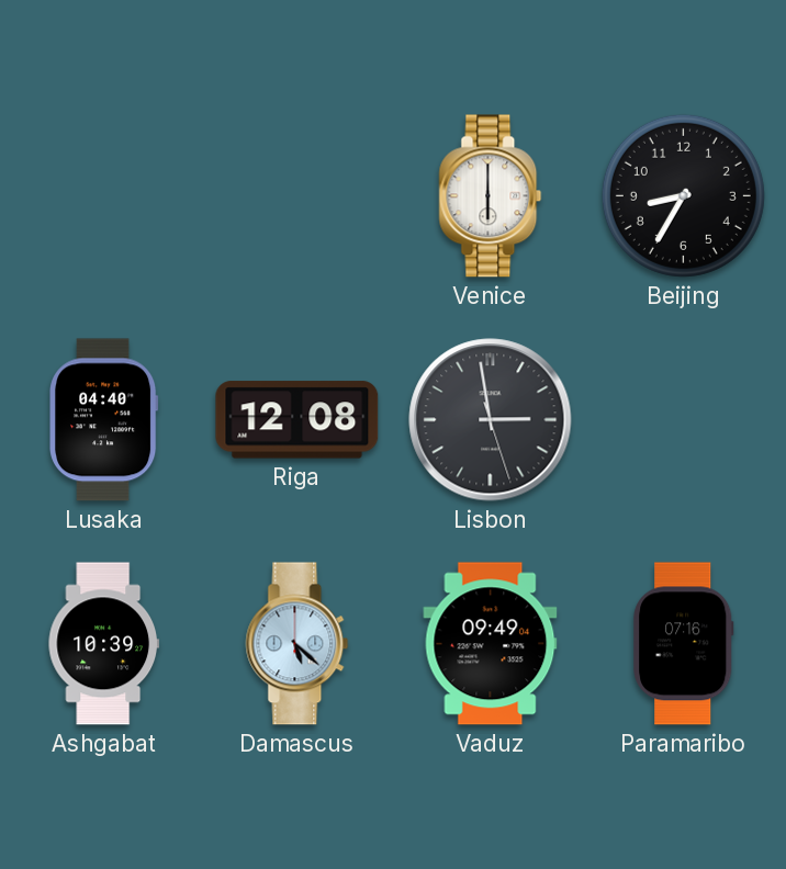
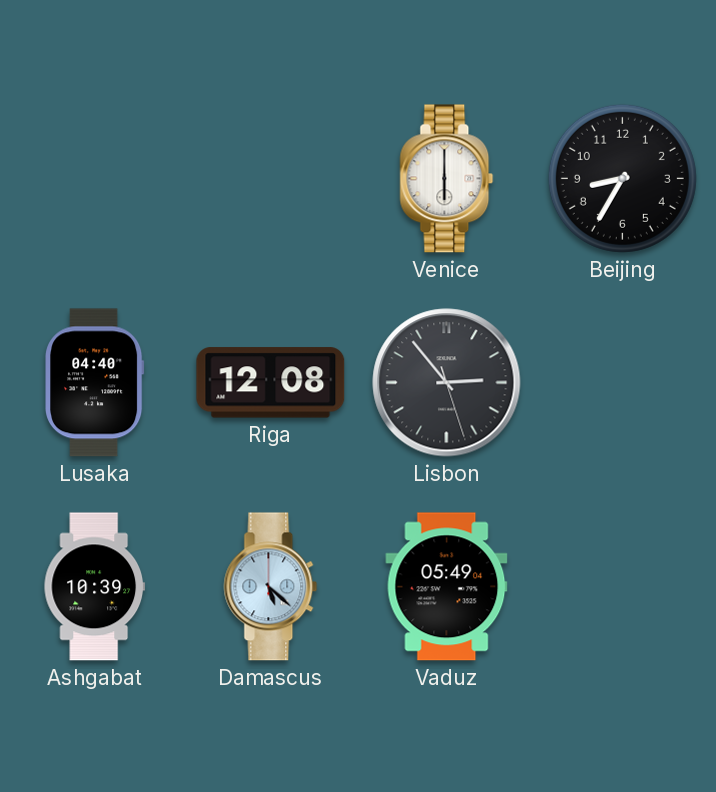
Lisbon: 2:58 -> 2:53
Vaduz: 09:49 -> 05:49
Paramaribo: 07:16 -> none
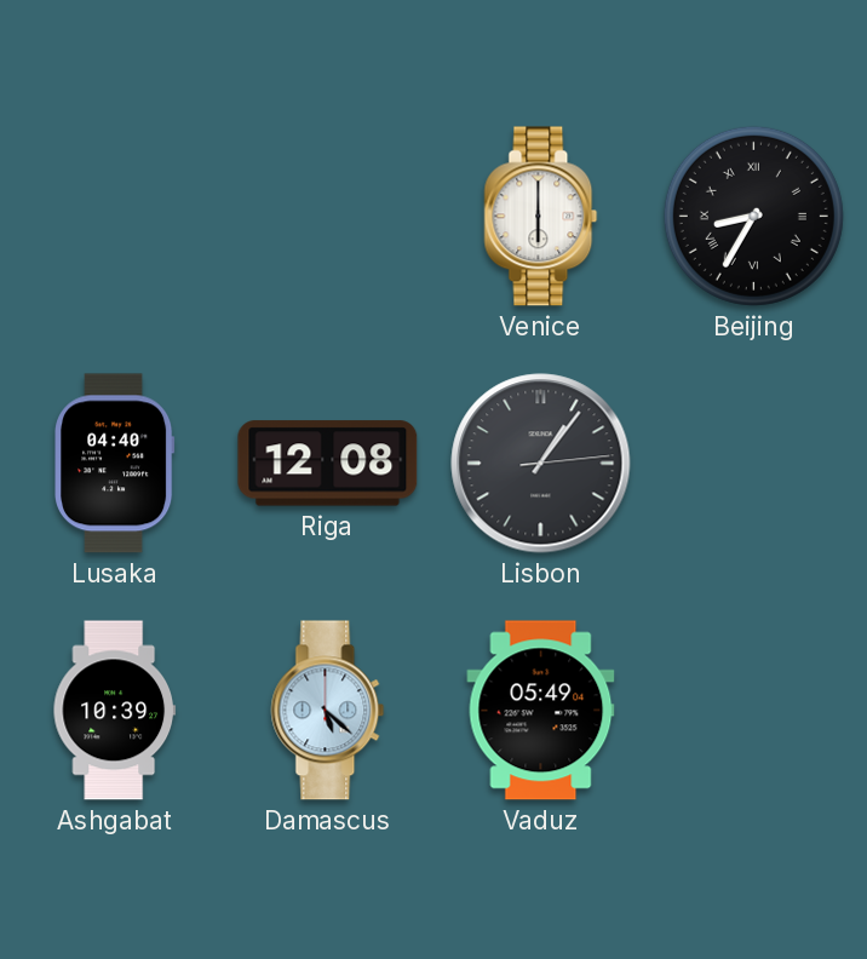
Beijing numerals: Arabic -> Roman
Lisbon: 2:53 -> 1:06
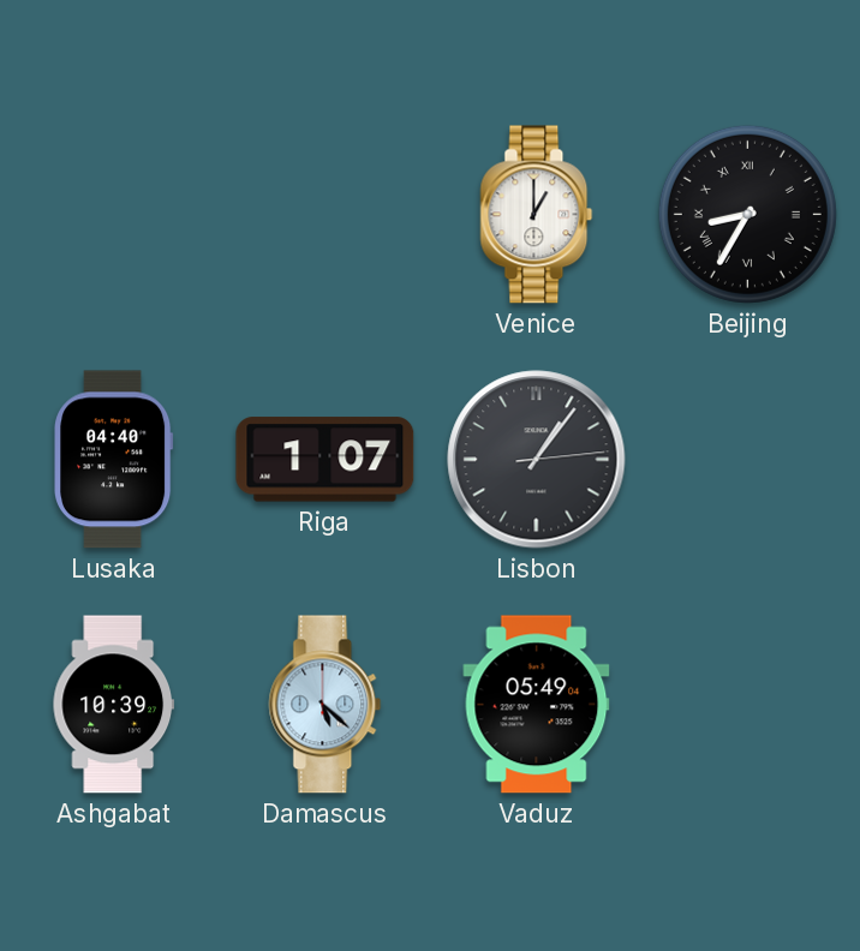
Venice: 6:00 -> 1:00
Riga: 12:08 -> 1:07
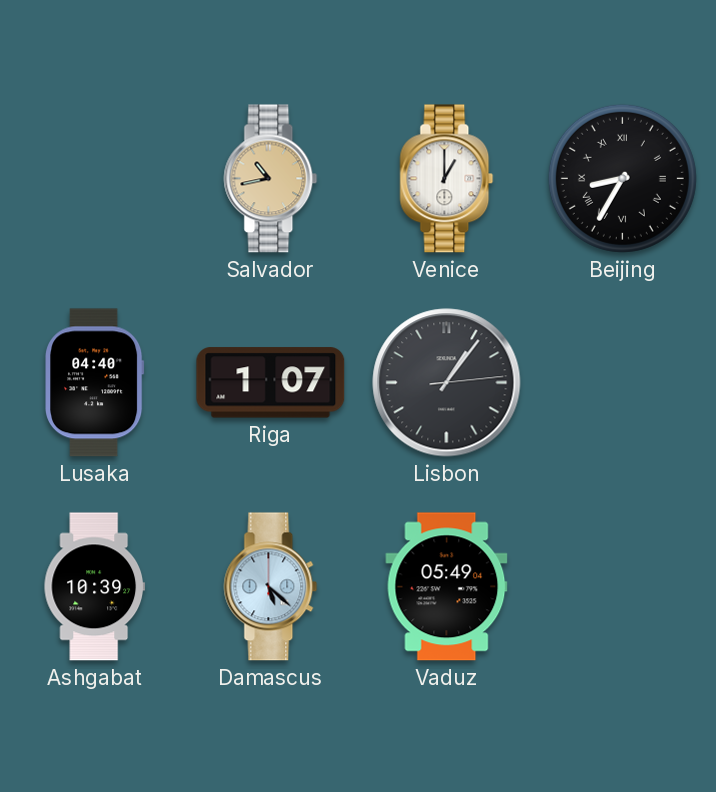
Salvador: none -> 10:43
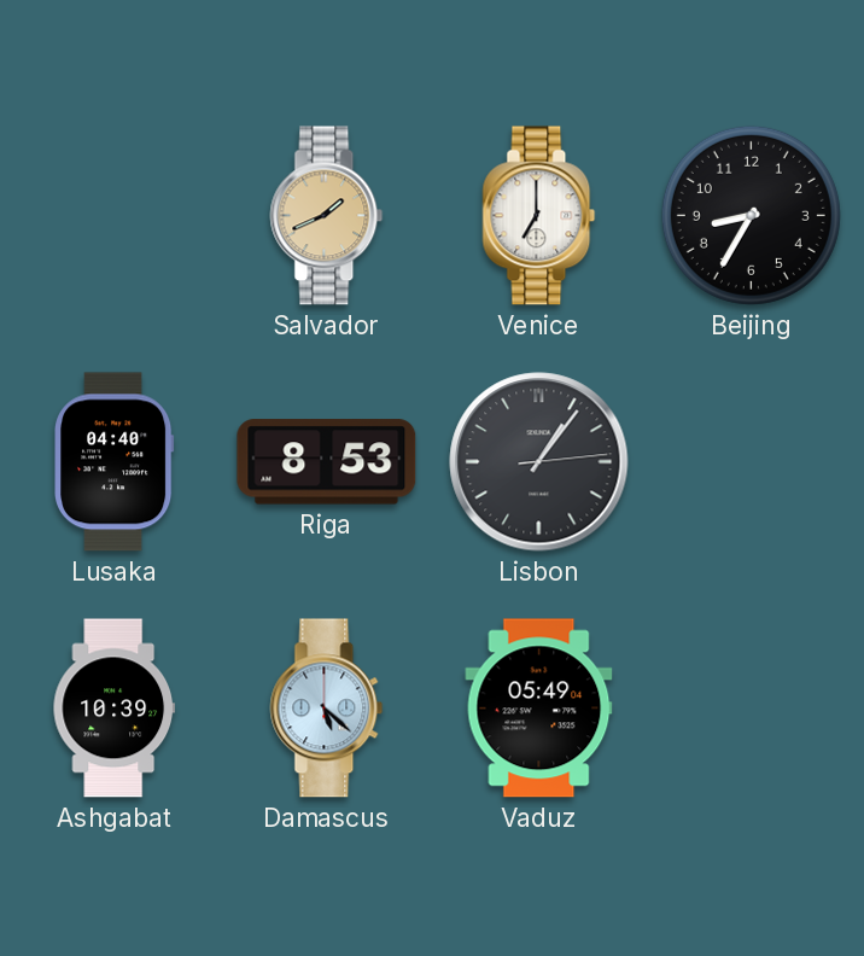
Salvador: 10:43 -> 1:41
Venice: 1:00 -> 7:00
Beijing numerals: Roman -> Arabic
Riga: 1:07 -> 8:53
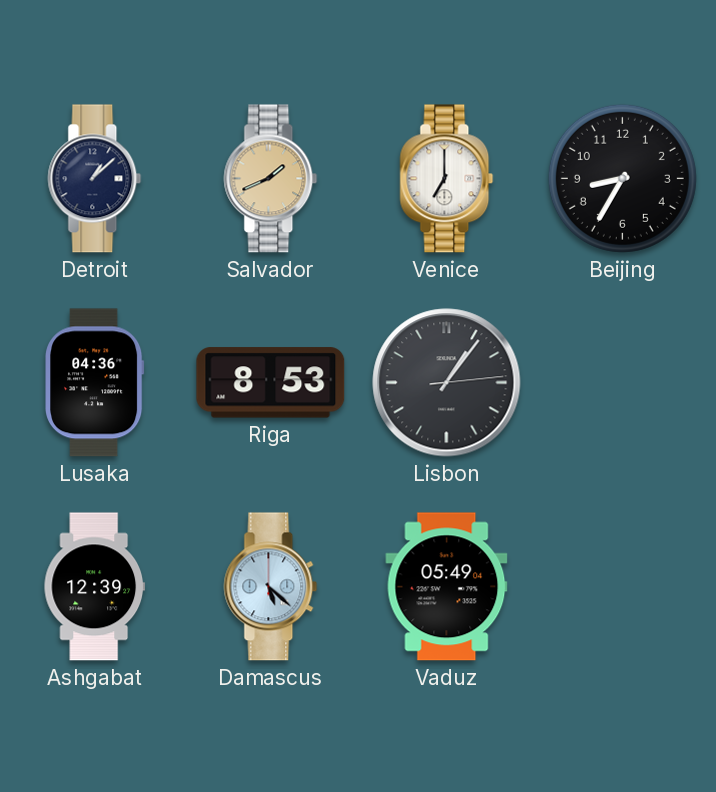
Detroit: none -> 1:08
Lusaka: 04:40 -> 04:36
Ashgabat: 10:39 -> 12:39
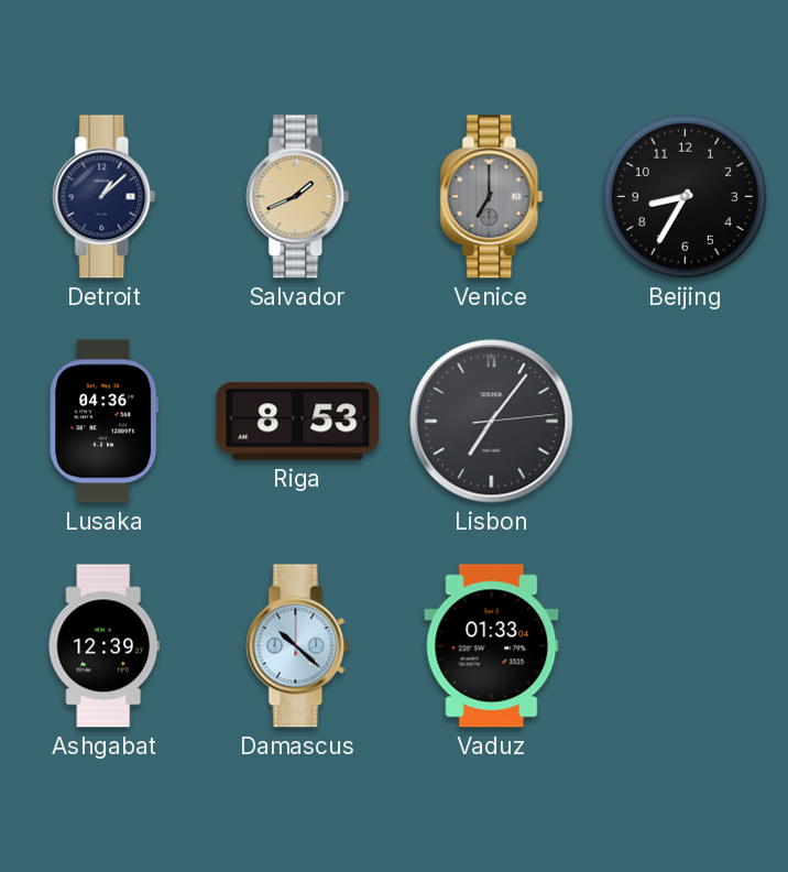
Venice dial: white -> grey
Lisbon: 1:06 -> 7:06
Damascus: 5:22 -> 10:22
Vaduz: 05:49 -> 01:33
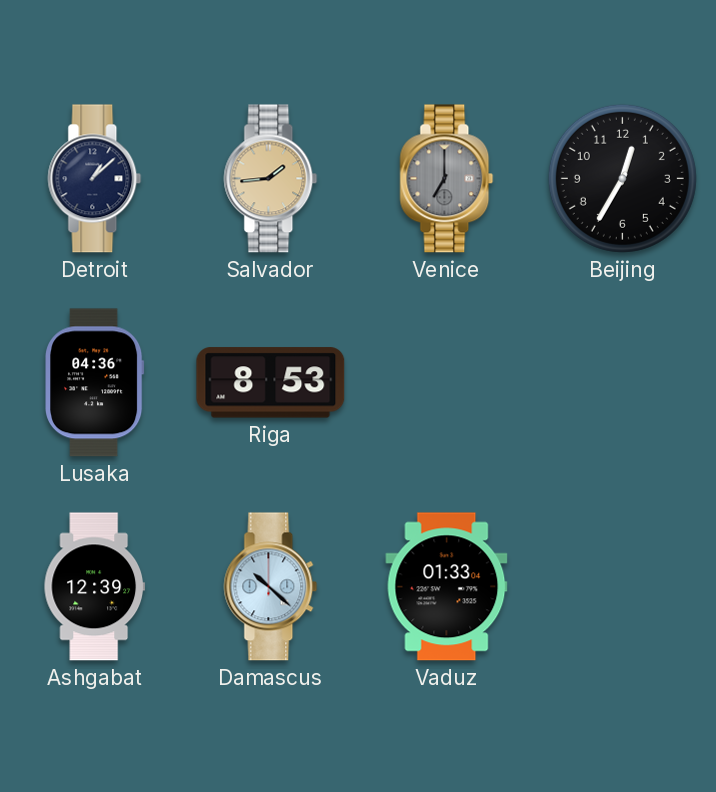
Salvador: 1:41 -> 1:44
Beijing: 8:35 -> 12:35
Lisbon: 7:06 -> none
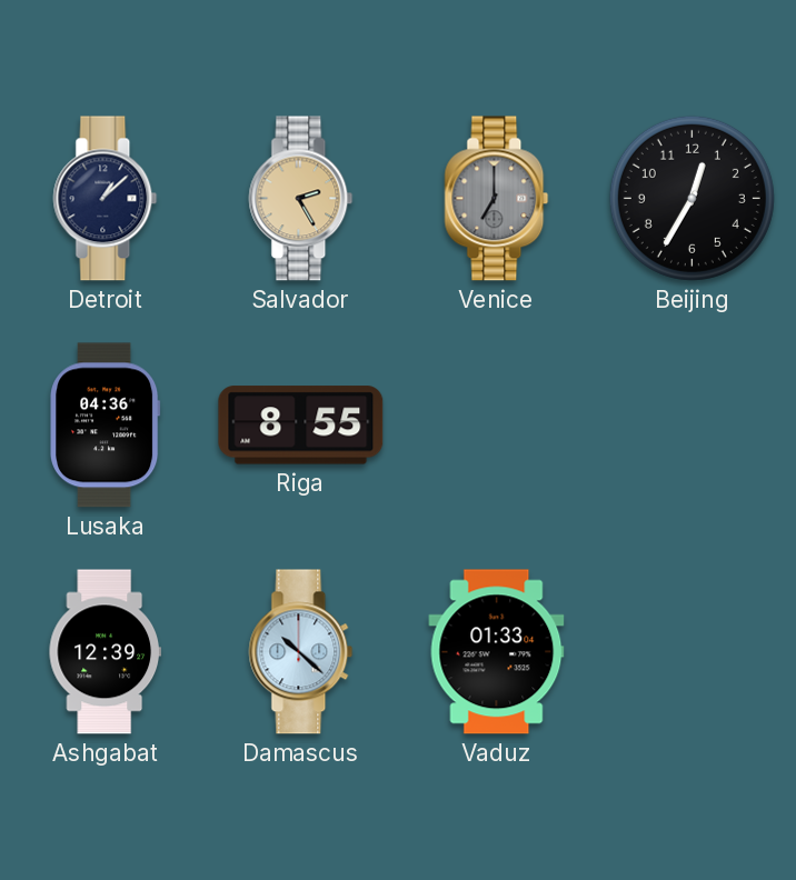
Salvador: 1:44 -> 2:25
Riga: 8:53 -> 8:55
